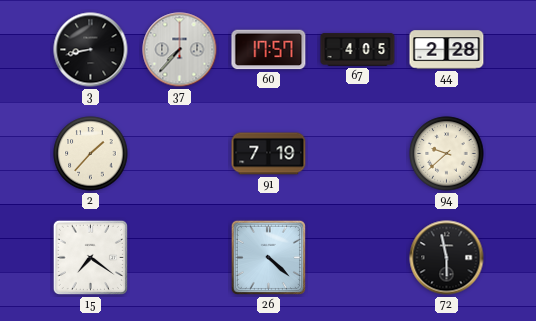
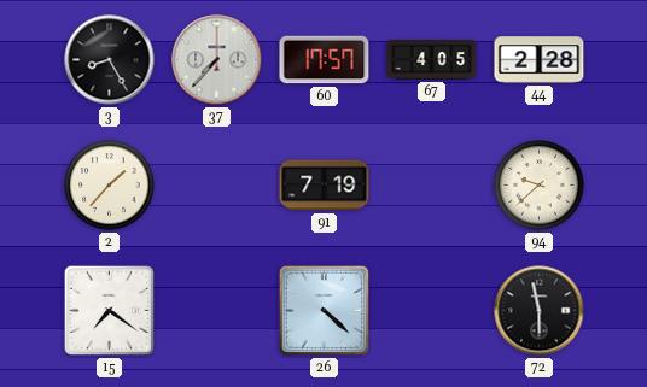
3: 8:43 -> 8:25
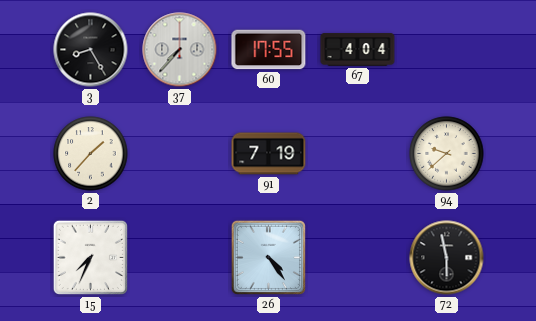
60: 17:57 -> 17:55
67: 4:05 -> 4:04
44: 2:28 -> none
15: 7:21 -> 7:34
26: 4:22 -> 4:24
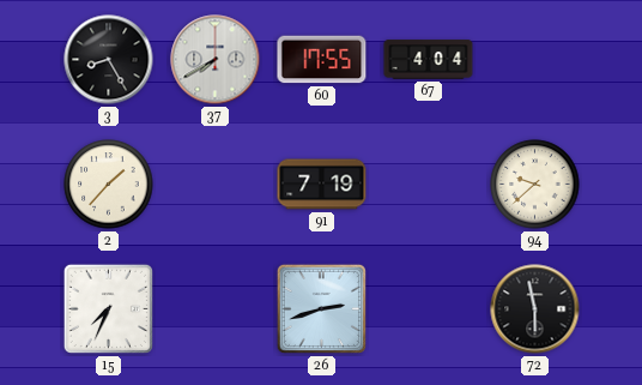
37: 7:37 -> 7:40
26: 4:24 -> 2:42
